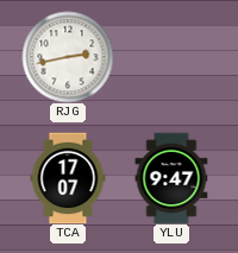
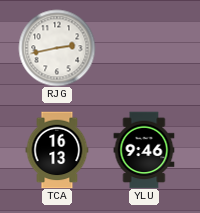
TCA: 17:07 -> 16:13
YLU: 9:47 -> 9:46
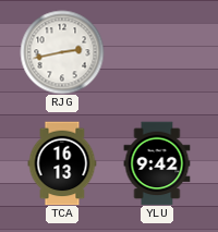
YLU: 9:46 -> 9:42
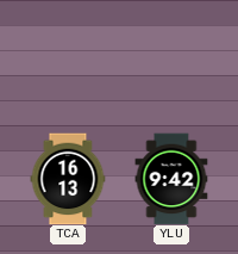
RJG: 2:43 -> none
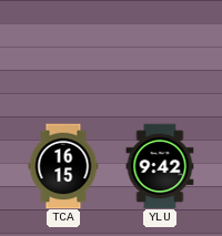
TCA: 16:13 -> 16:15
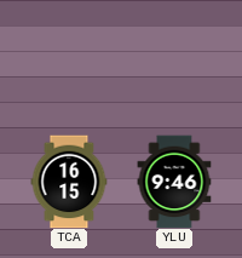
YLU: 9:42 -> 9:46
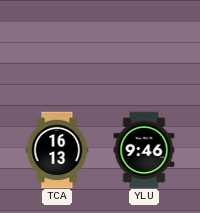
TCA: 16:15 -> 16:13
